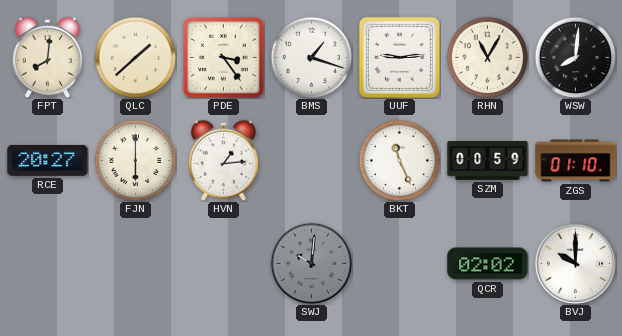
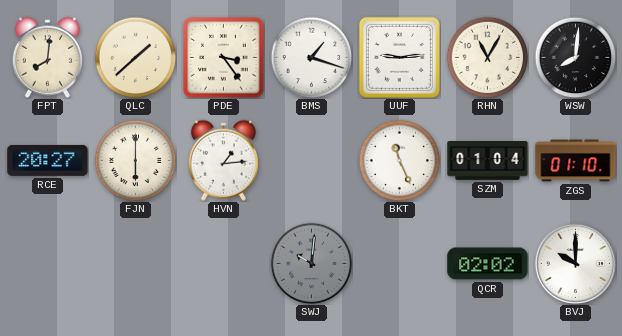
SZM: 00:59 -> 01:04
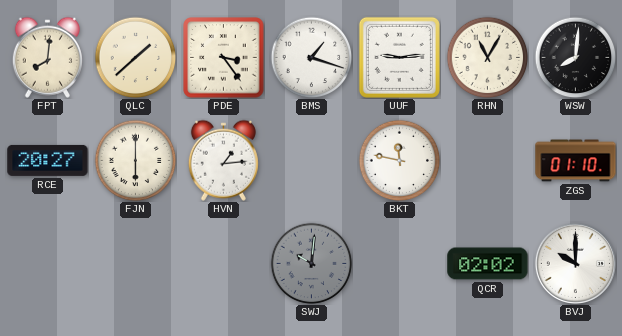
BKT: 11:26 -> 11:47
SZM: 01:04 -> none
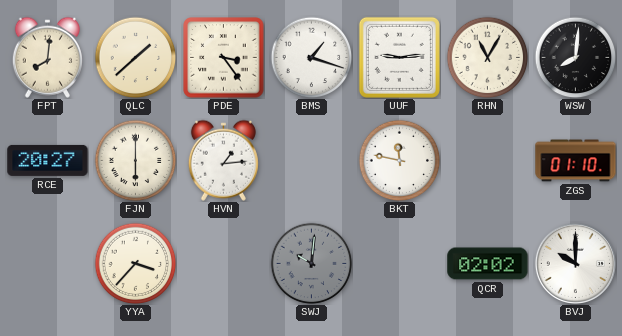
YYA: none -> 3:37
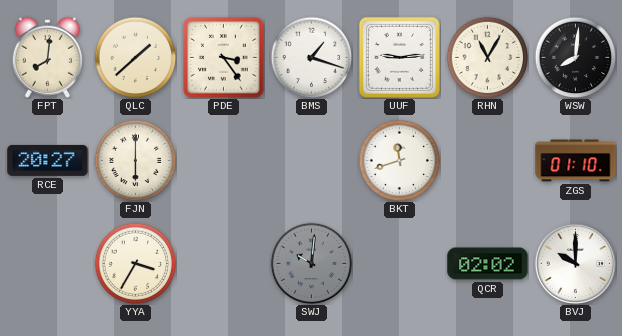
HVN: 1:14 -> none
BKT: 11:47 -> 11:42
YYA: 3:37 -> 3:35
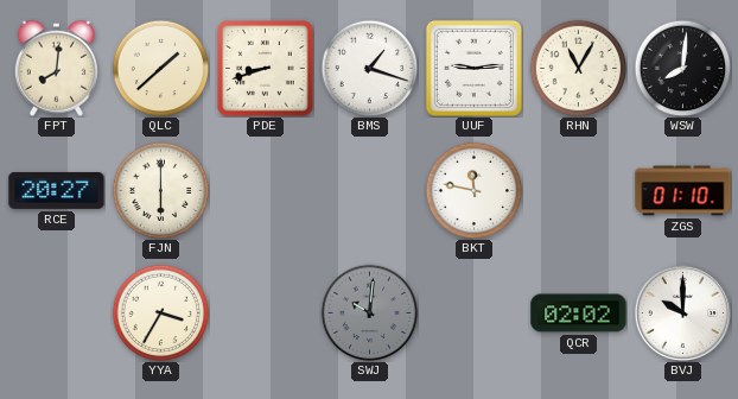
PDE: 3:24 -> 8:42
BKT: 11:42 -> 11:47
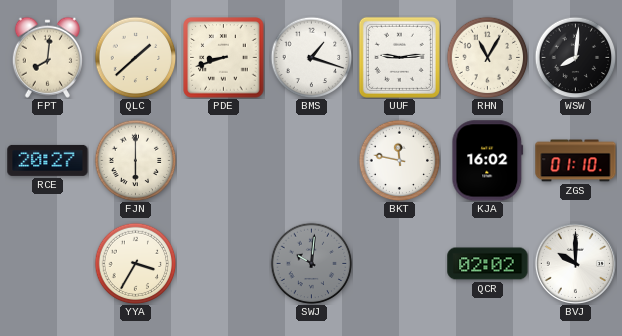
KJA: none -> 16:02
